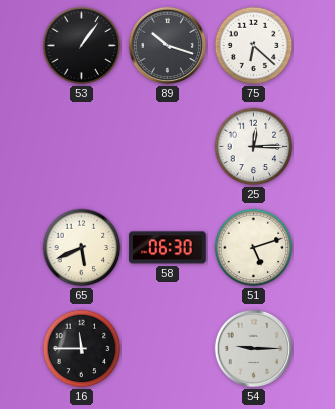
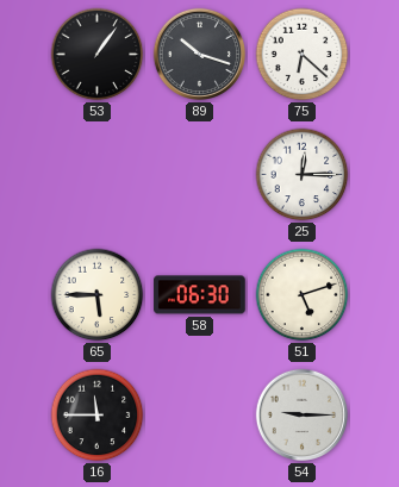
65: 5:41 -> 5:45
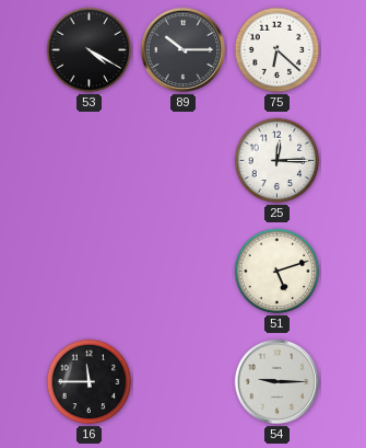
53: 1:06 -> 4:20
89: 10:18 -> 10:15
65: 5:45 -> none
58: 06:30 -> none
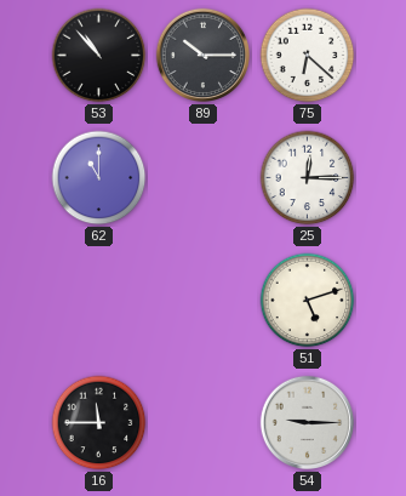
53: 4:20 -> 10:53
62: none -> 11:00
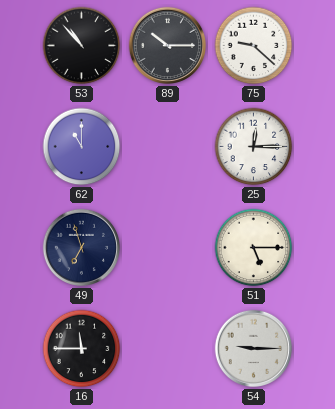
75: 6:22 -> 9:22
49: none -> 6:57
51: 5:12 -> 5:15
